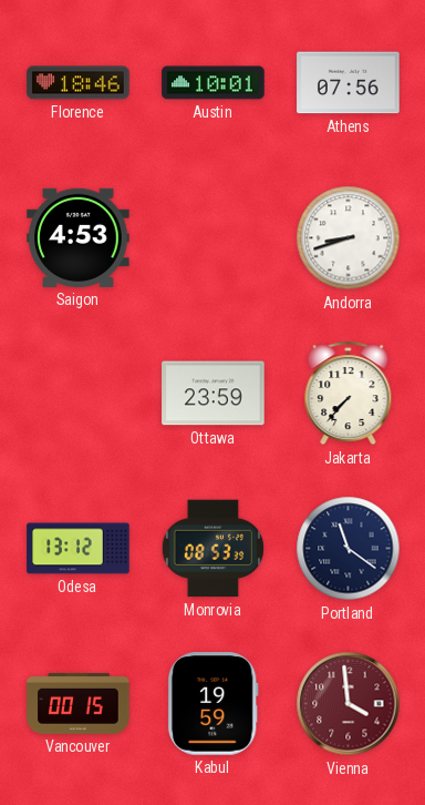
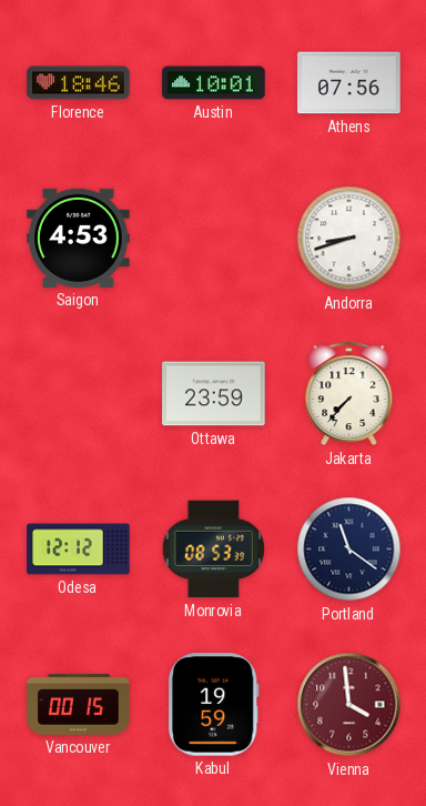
Odesa: 13:12 -> 12:12
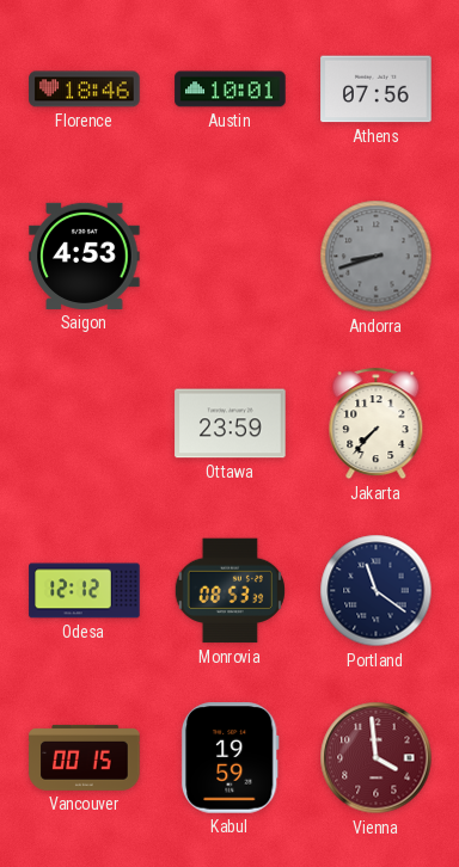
Andorra dial: white -> grey
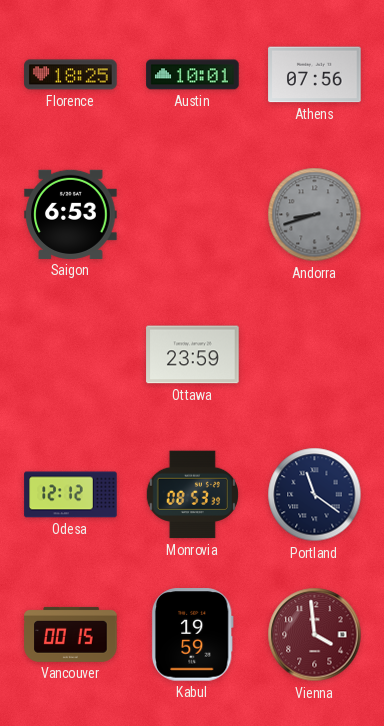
Florence: 18:46 -> 18:25
Saigon: 4:53 -> 6:53
Jakarta: 7:37 -> none
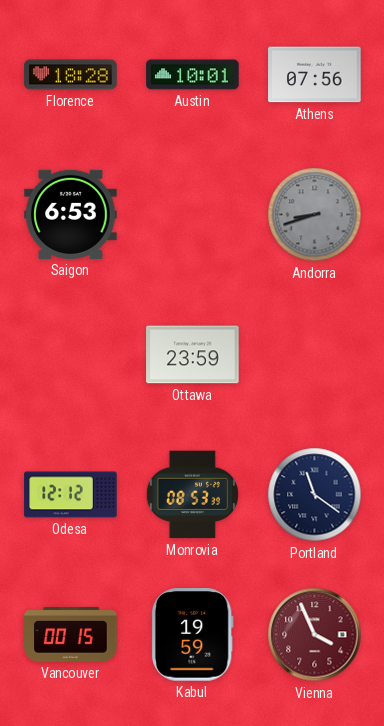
Florence: 18:25 -> 18:28
Vienna: 3:59 -> 3:56
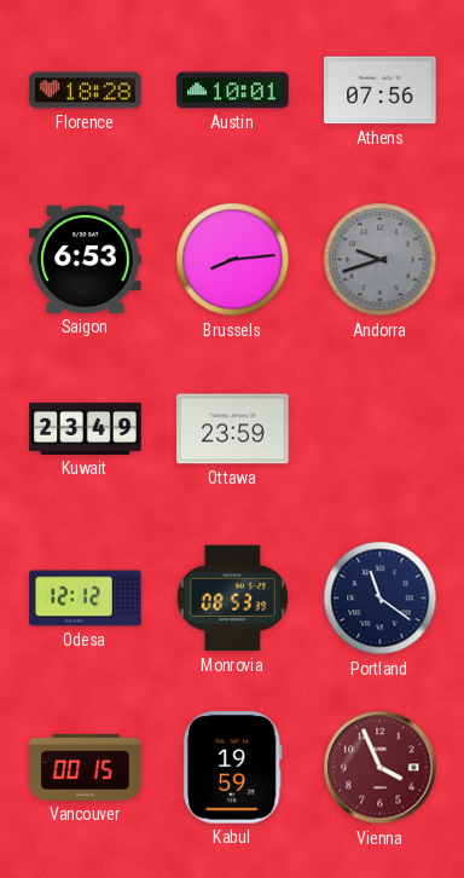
Brussels: none -> 8:14
Andorra: 8:42 -> 9:42
Kuwait: none -> 23:49
